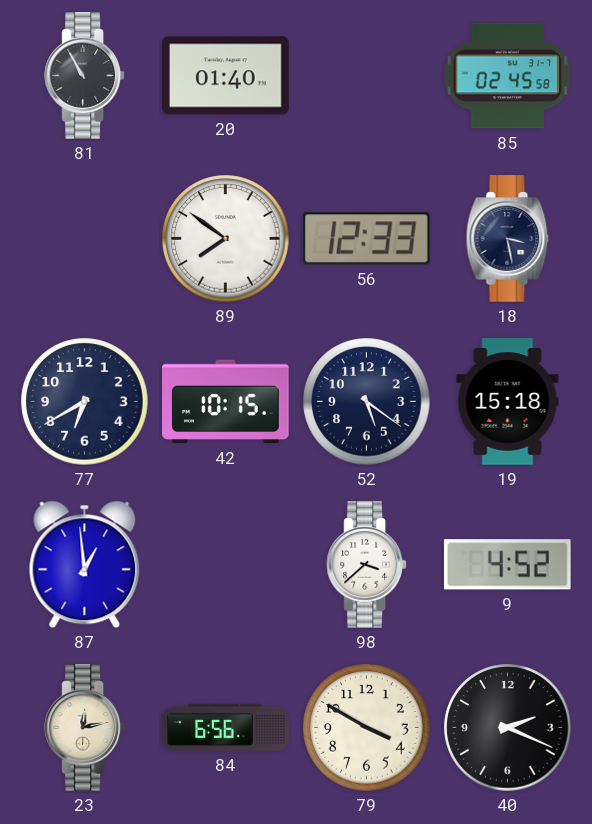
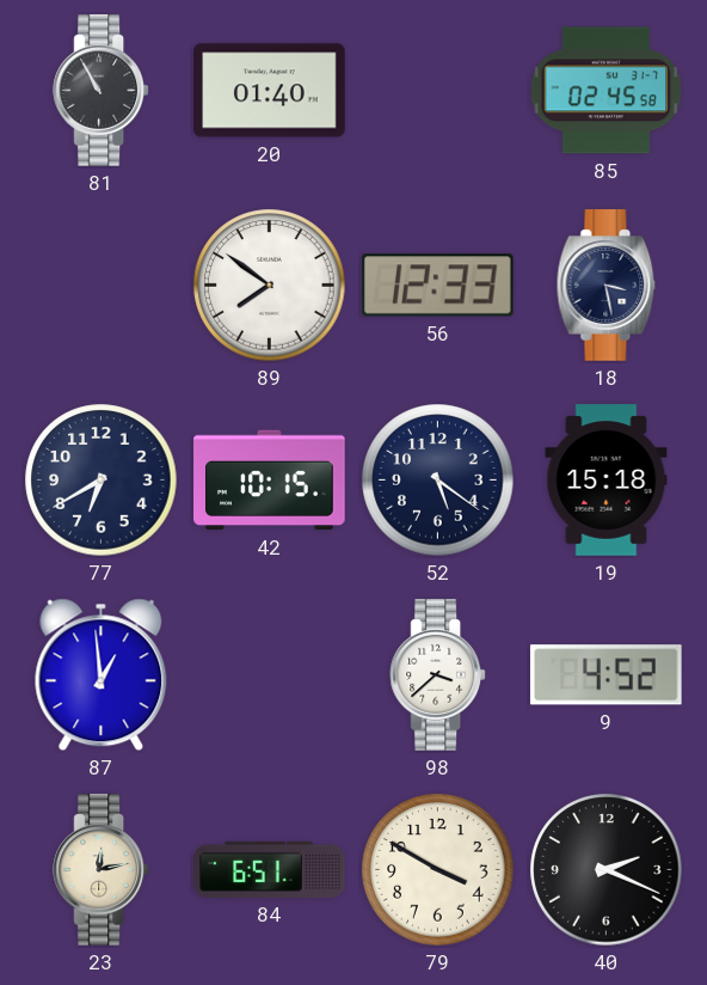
84: 6:56 -> 6:51
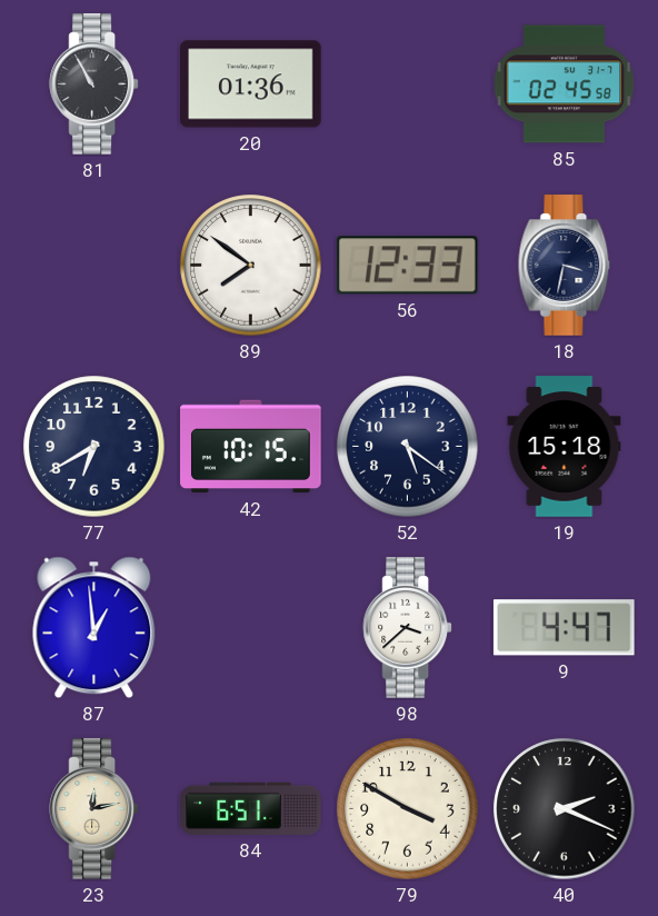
20: 01:40 -> 01:36
18: 3:28 -> 3:32
9: 4:52 -> 4:47
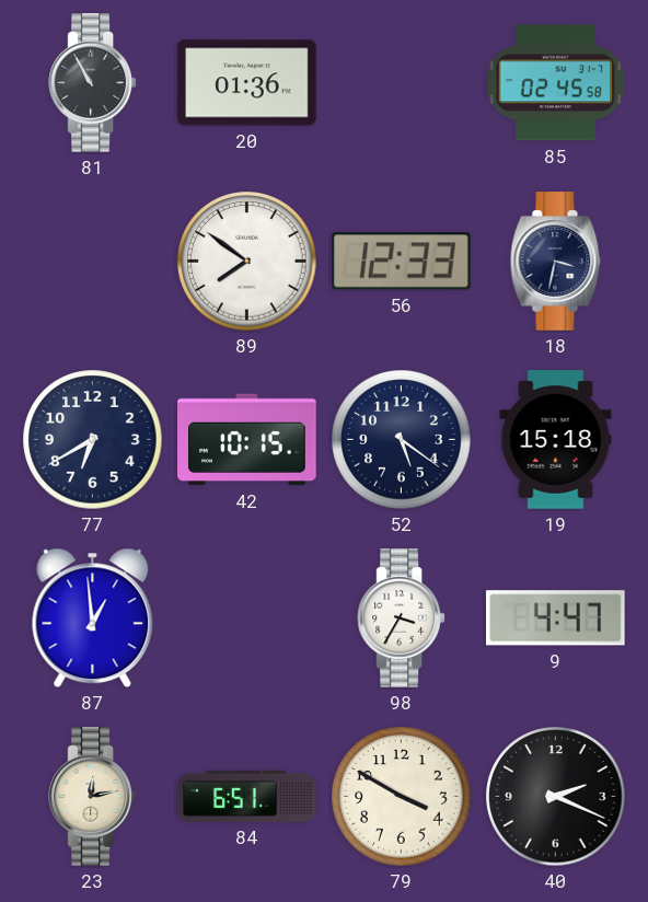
98: 3:38 -> 3:35
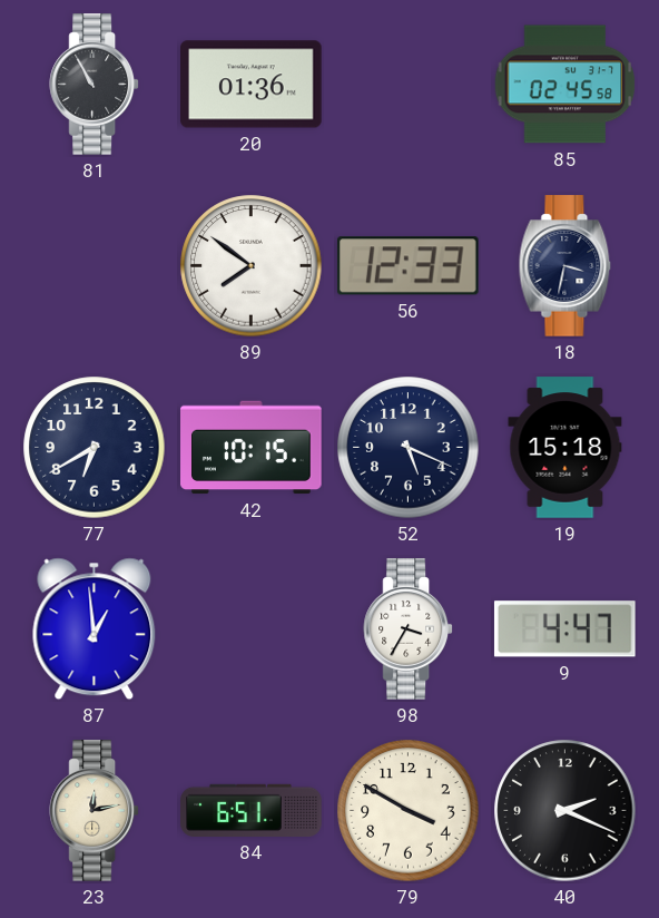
52: 5:21 -> 5:19
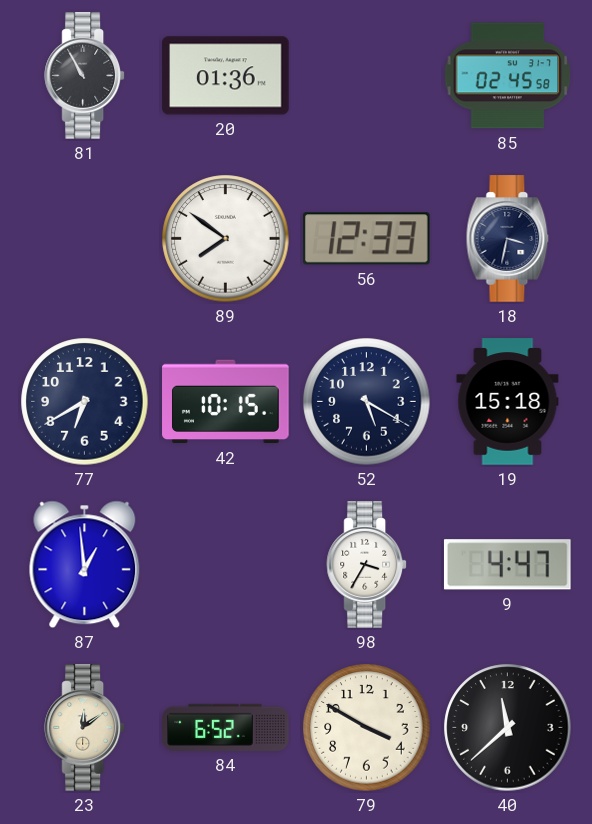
52: 5:19 -> 5:20
23: 12:13 -> 12:09
84: 6:51 -> 6:52
40: 2:19 -> 11:38
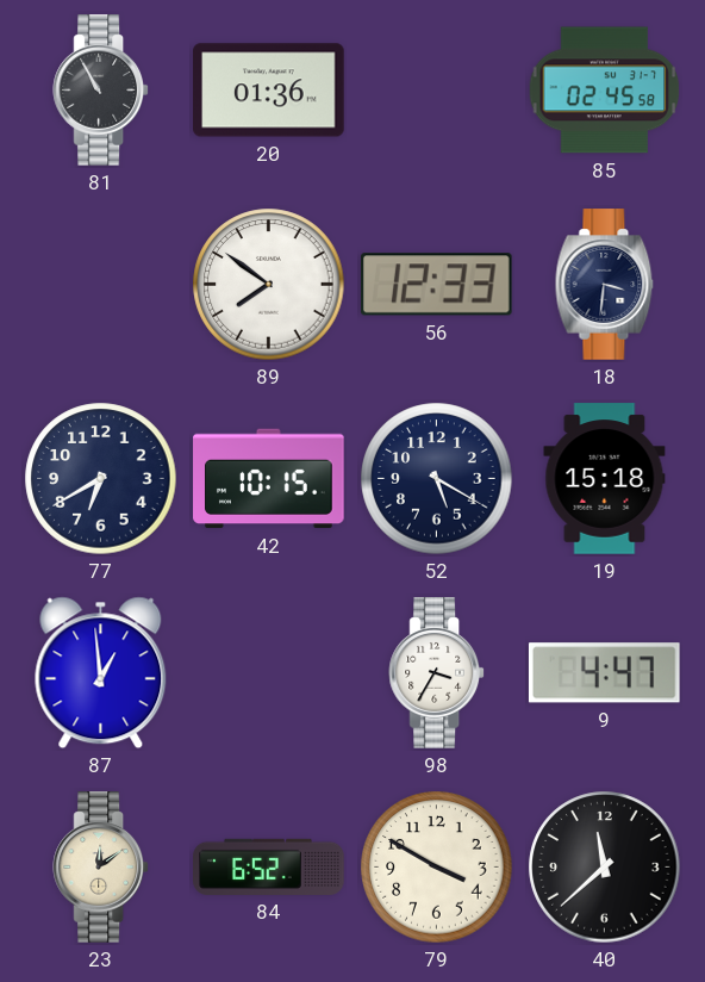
18: 3:32 -> 3:31
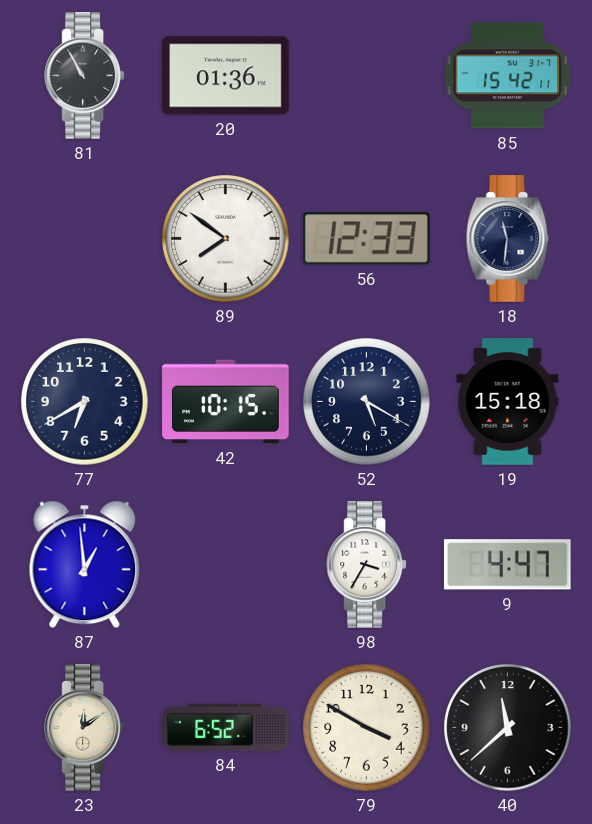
85: 02:45 -> 15:42
18: 3:31 -> 11:31
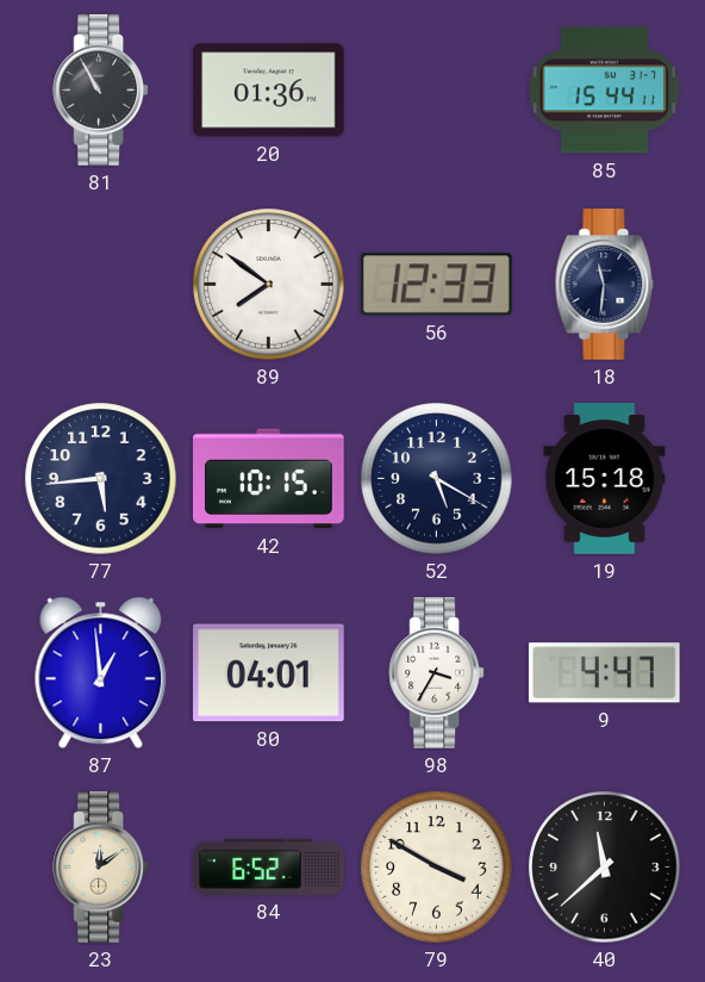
85: 15:42 -> 15:44
77: 6:40 -> 5:44
80: none -> 04:01
